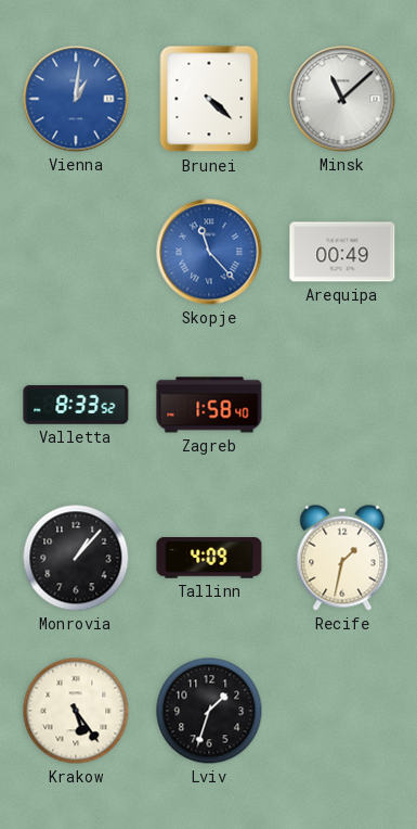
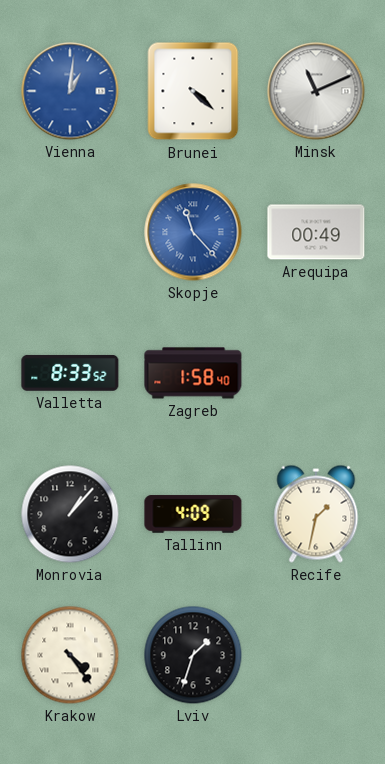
Minsk: 11:08 -> 11:11
Krakow: 5:24 -> 4:24
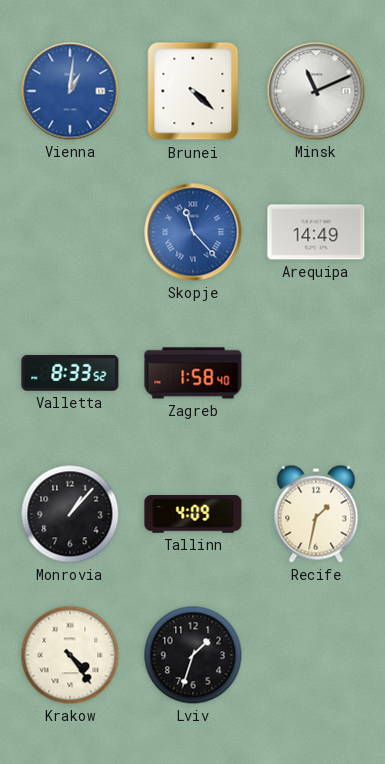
Arequipa: 00:49 -> 14:49
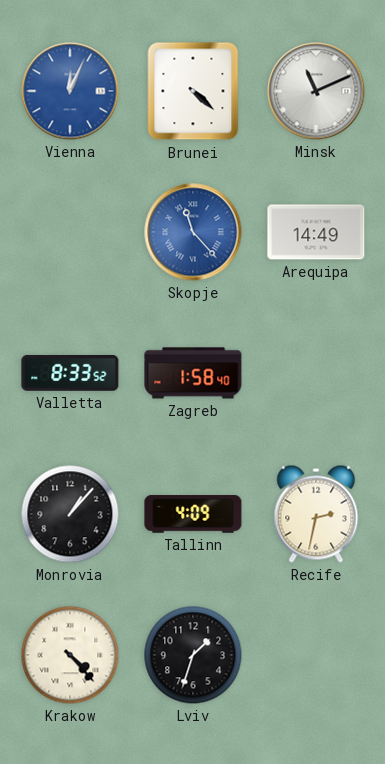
Vienna: 1:01 -> 12:04
Recife: 1:32 -> 2:32
Krakow: 4:24 -> 4:23
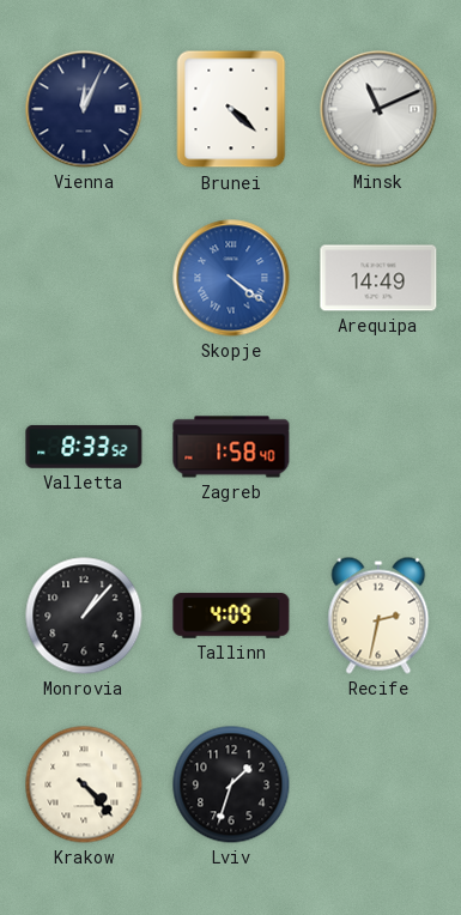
Vienna dial: blue -> navy
Skopje: 11:23 -> 4:21
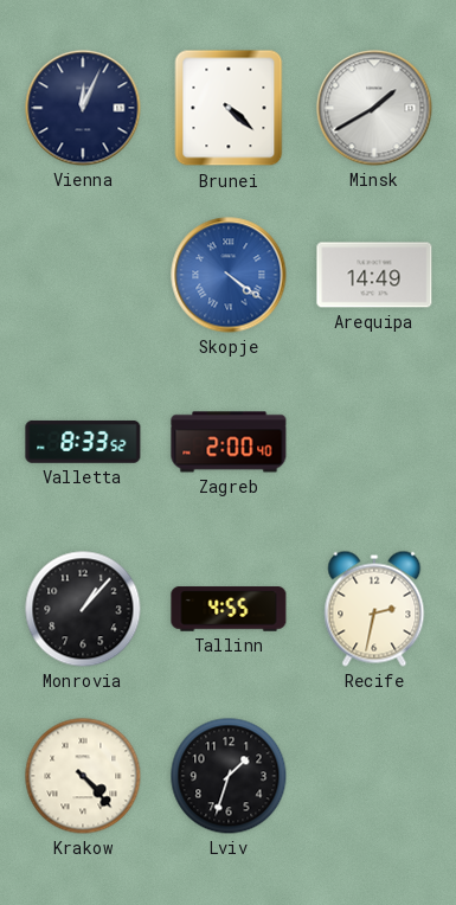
Minsk: 11:11 -> 1:40
Zagreb: 1:58 -> 2:00
Tallinn: 4:09 -> 4:55
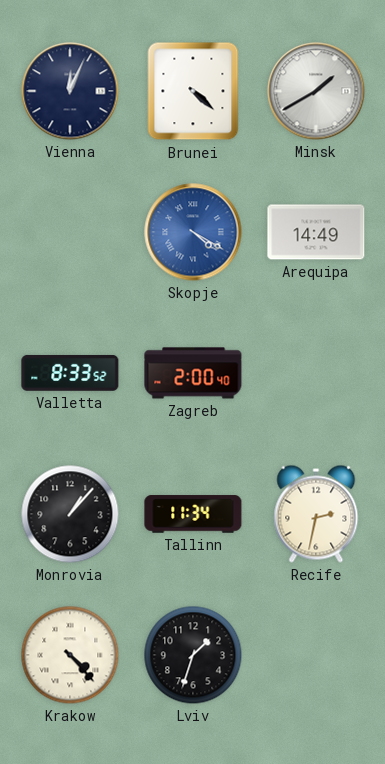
Skopje: 4:21 -> 4:20
Tallinn: 4:55 -> 11:34
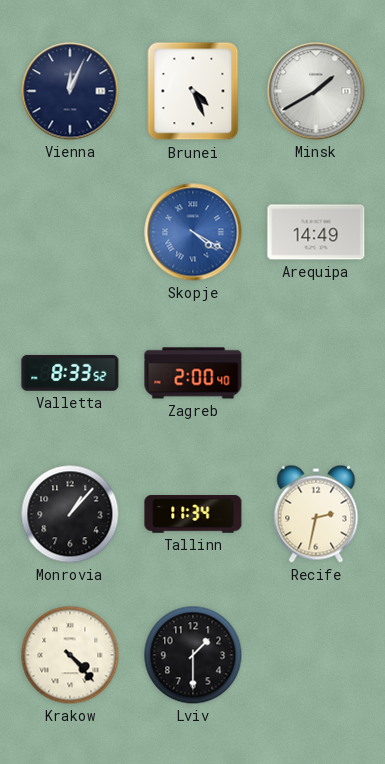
Brunei: 4:22 -> 4:26
Lviv: 1:33 -> 1:30
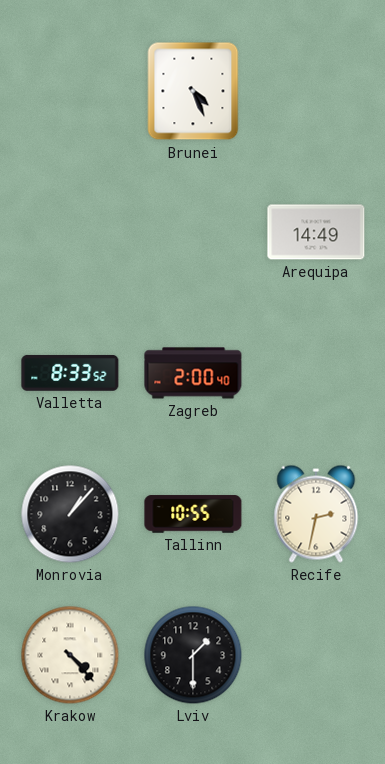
Vienna: 12:04 -> none
Minsk: 1:40 -> none
Skopje: 4:20 -> none
Tallinn: 11:34 -> 10:55
